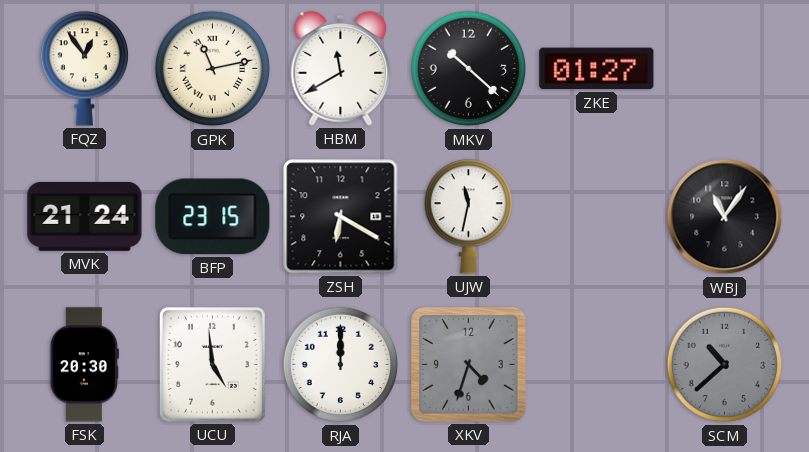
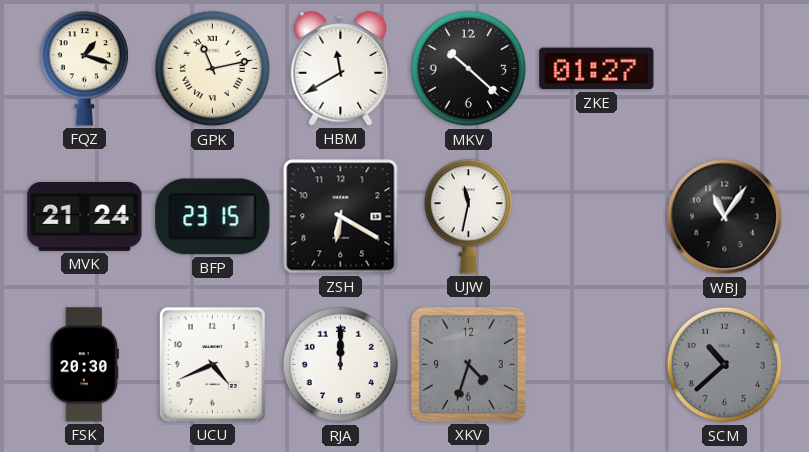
FQZ: 12:54 -> 1:18
UCU: 4:59 -> 4:41
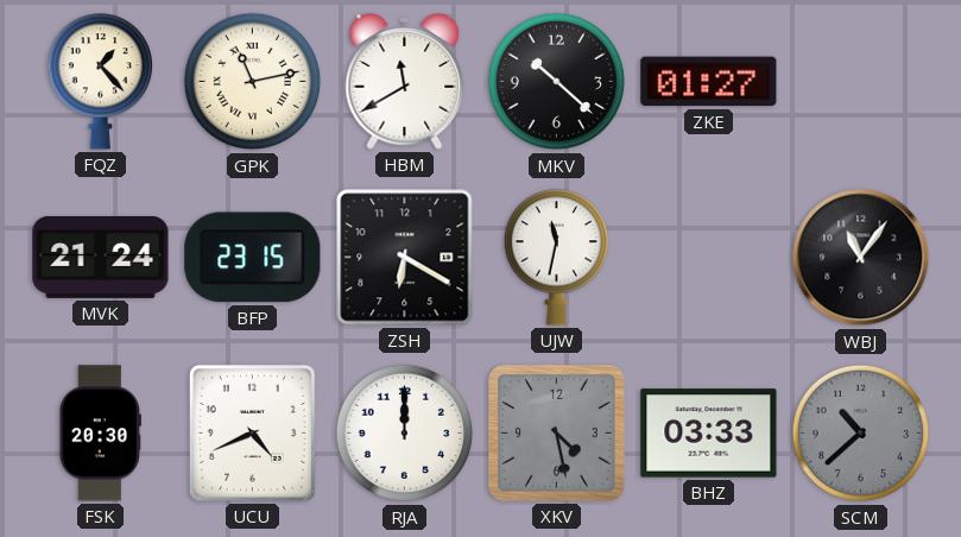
FQZ: 1:18 -> 1:23
XKV: 4:33 -> 4:28
BHZ: none -> 03:33
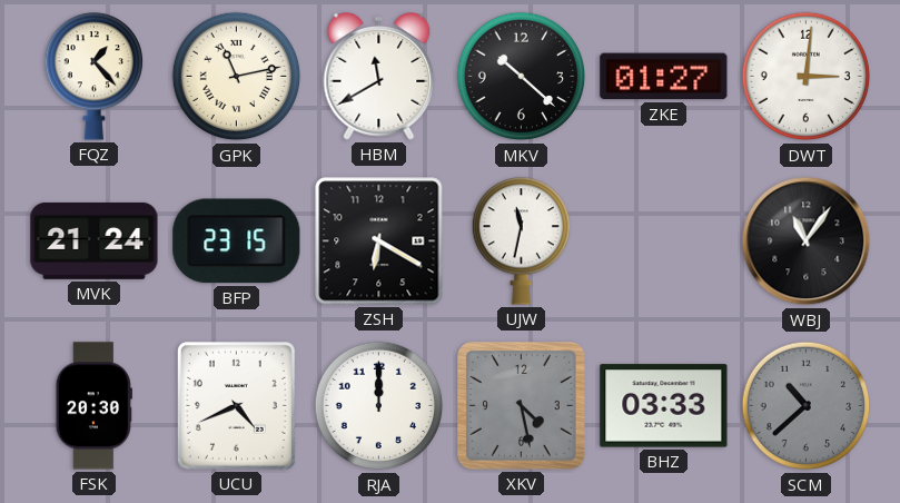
DWT: none -> 3:01
